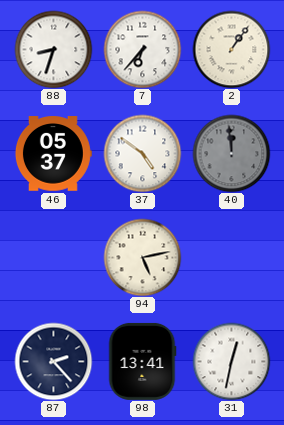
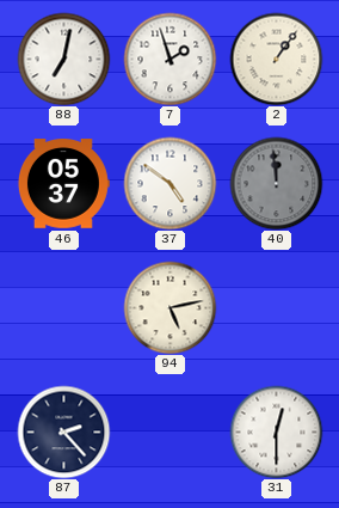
88: 8:33 -> 7:02
7: 6:37 -> 1:57
98: 13:41 -> none
31: 12:32 -> 12:30
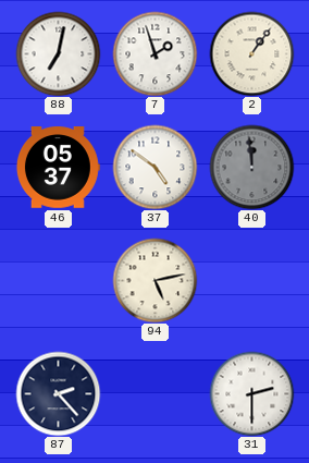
31: 12:30 -> 2:30
